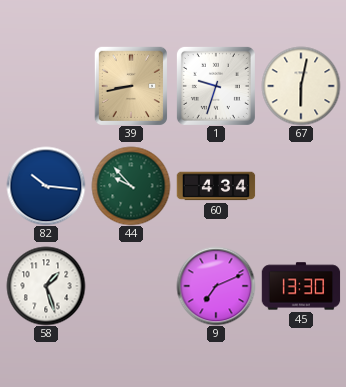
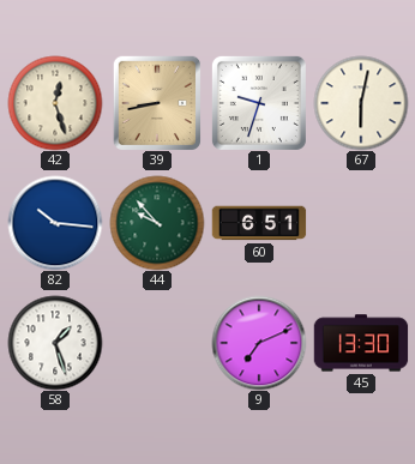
42: none -> 12:27
60: 4:34 -> 6:51
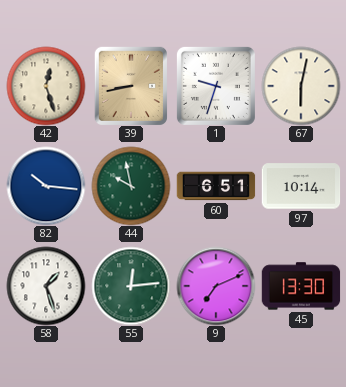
44: 9:53 -> 9:58
97: none -> 10:14
55: none -> 12:14
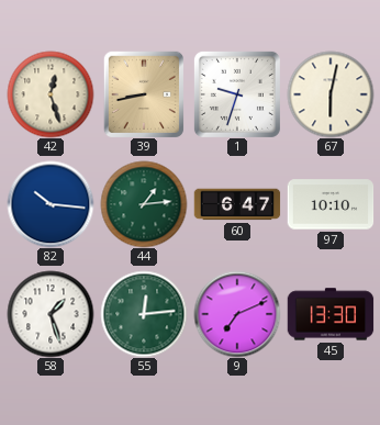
44: 9:58 -> 1:14
60: 6:51 -> 6:47
97: 10:14 -> 10:10
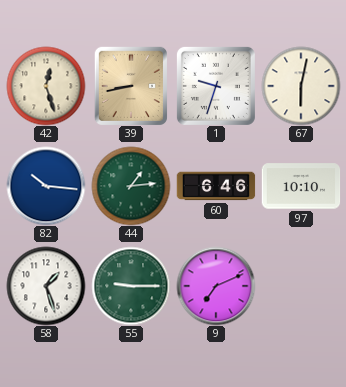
60: 6:47 -> 6:46
55: 12:14 -> 9:15
45: 13:30 -> none
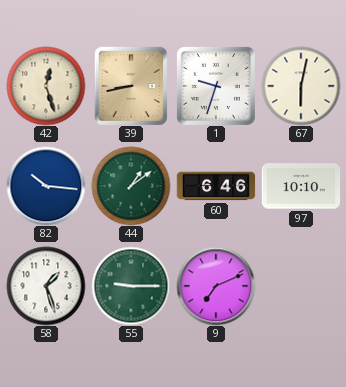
44: 1:14 -> 1:09
